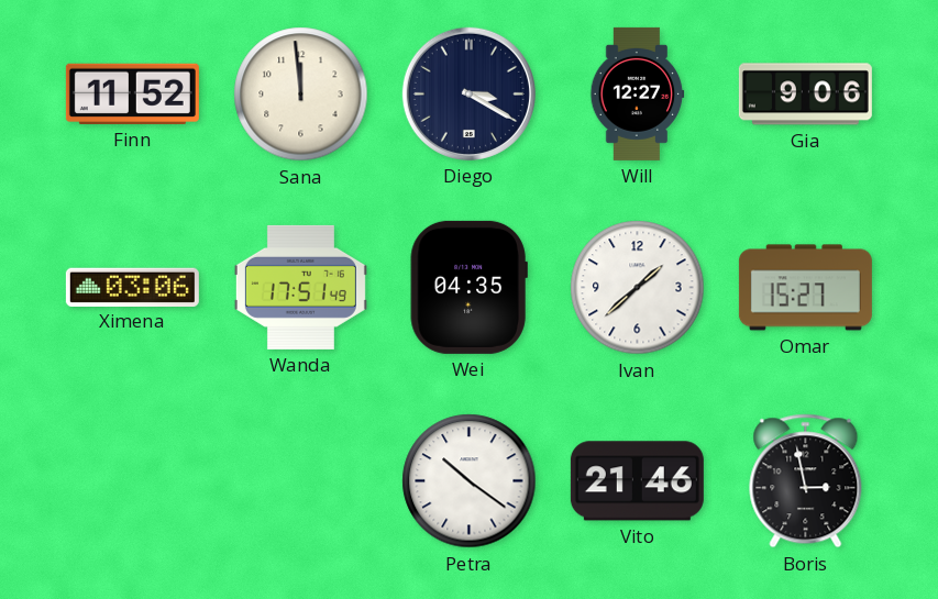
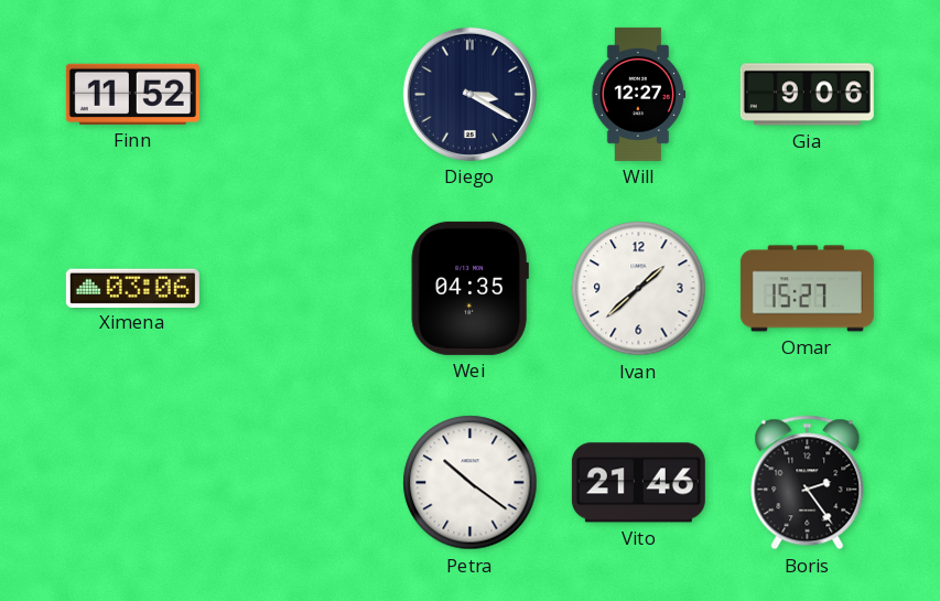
Sana: 11:59 -> none
Wanda: 17:51 -> none
Boris: 2:58 -> 2:24
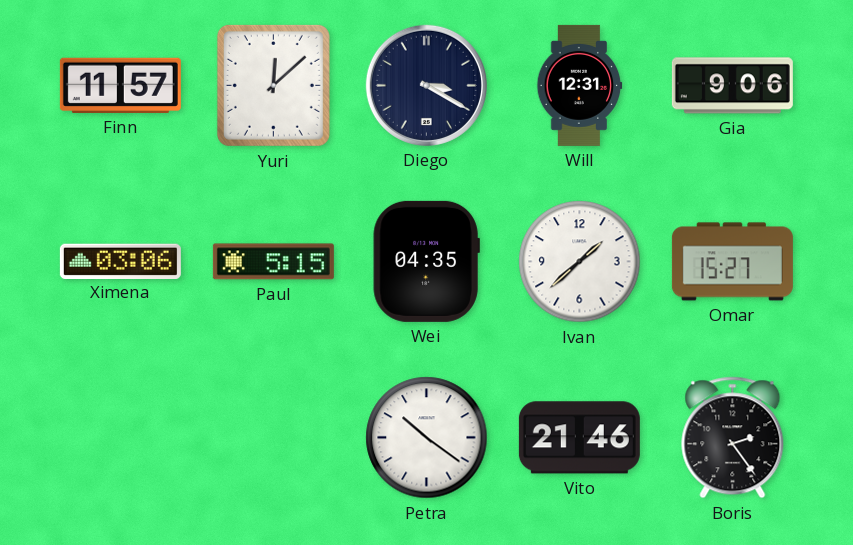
Finn: 11:52 -> 11:57
Yuri: none -> 12:08
Will: 12:27 -> 12:31
Paul: none -> 5:15
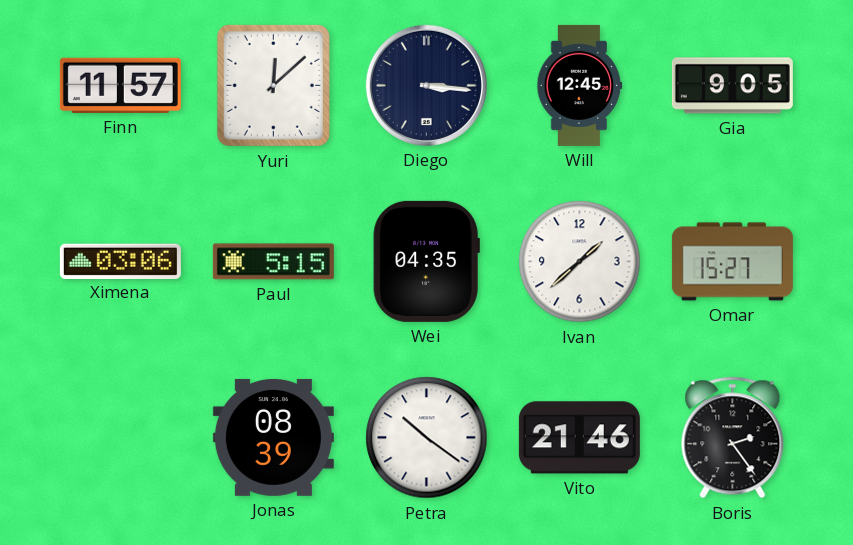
Diego: 3:20 -> 3:16
Will: 12:31 -> 12:45
Gia: 9:06 -> 9:05
Jonas: none -> 08:39
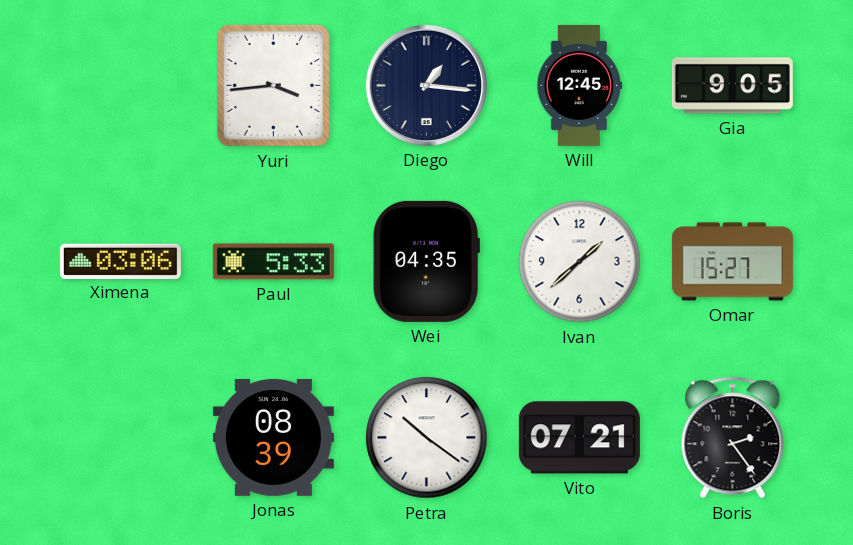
Finn: 11:57 -> none
Yuri: 12:08 -> 3:44
Diego: 3:16 -> 1:16
Paul: 5:15 -> 5:33
Vito: 21:46 -> 07:21
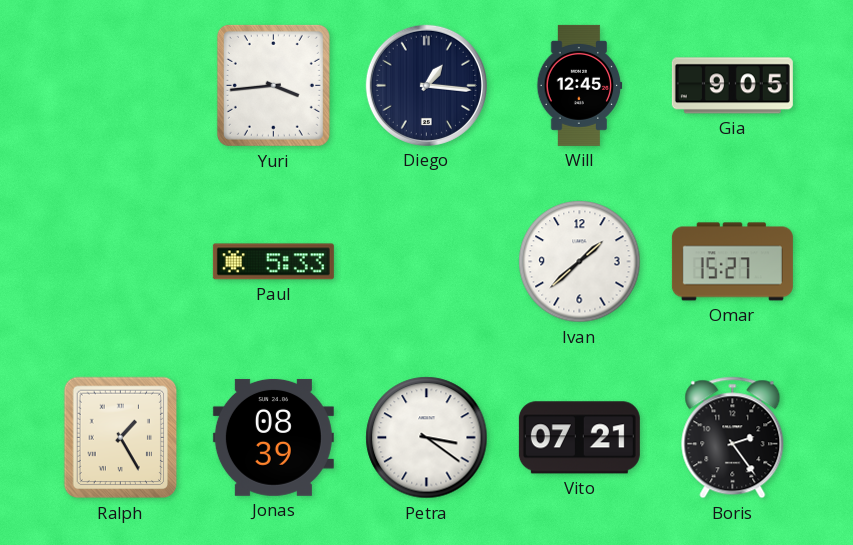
Ximena: 03:06 -> none
Wei: 04:35 -> none
Ralph: none -> 1:25
Petra: 10:21 -> 3:21
